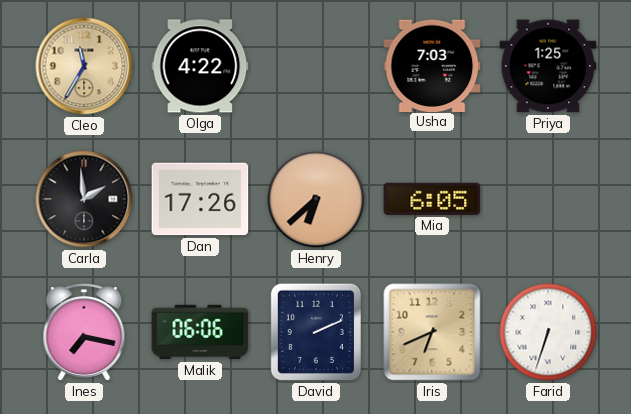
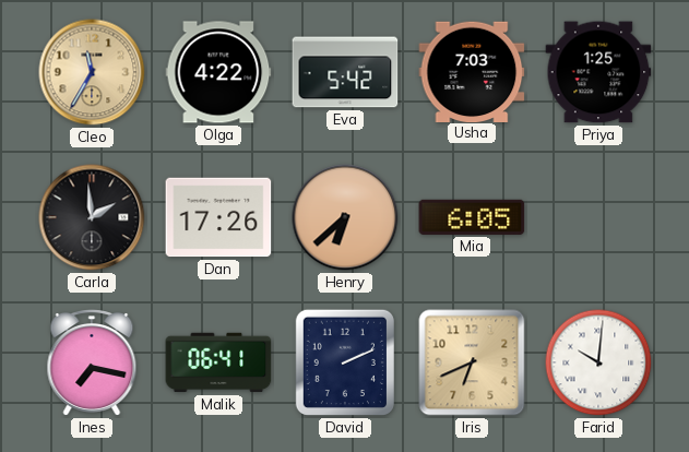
Eva: none -> 5:42
Malik: 06:06 -> 06:41
Farid: 6:33 -> 10:01
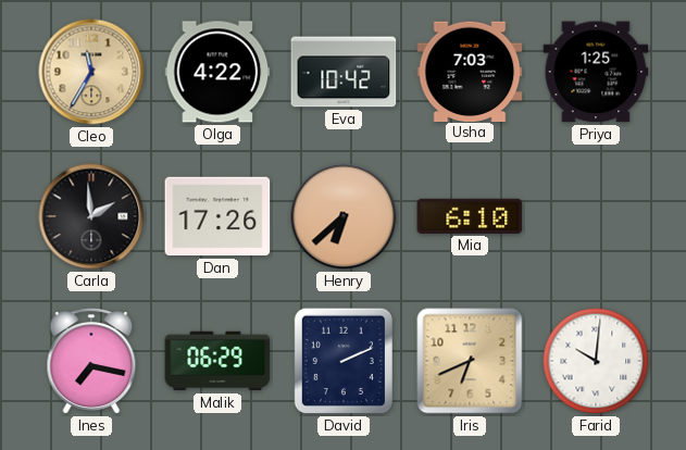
Eva: 5:42 -> 10:42
Mia: 6:05 -> 6:10
Malik: 06:41 -> 06:29
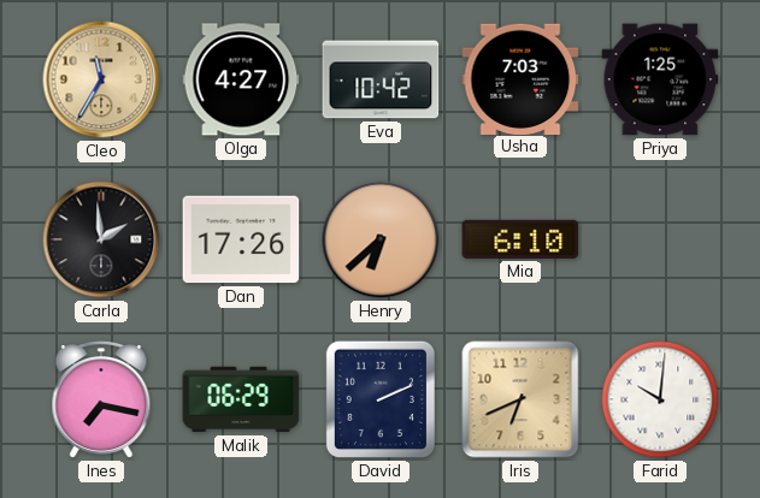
Olga: 4:22 -> 4:27
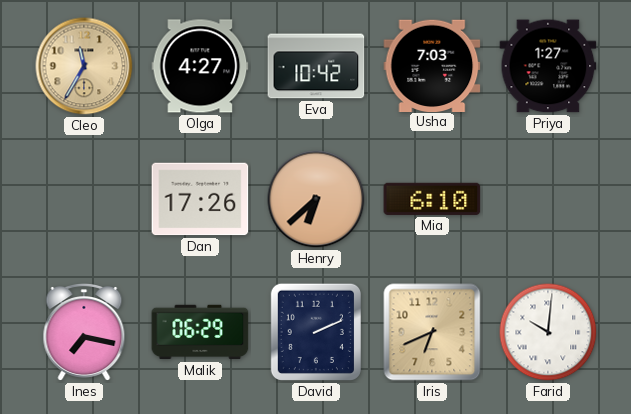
Priya: 1:25 -> 1:27
Carla: 1:59 -> none
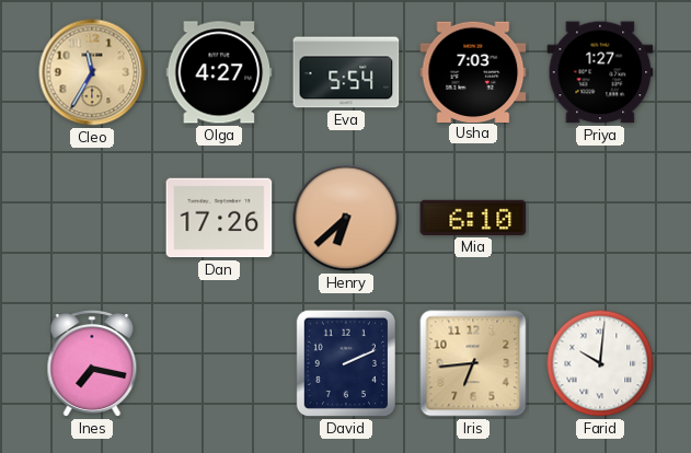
Eva: 10:42 -> 5:54
Malik: 06:29 -> none
Iris: 6:41 -> 6:44
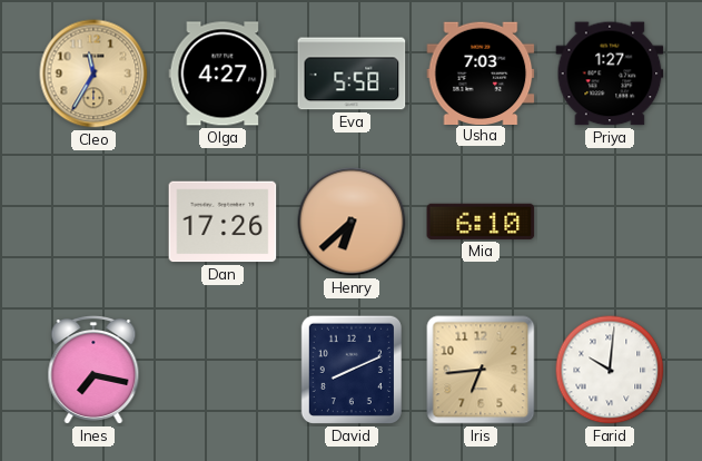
Eva: 5:54 -> 5:58
David: 2:11 -> 8:11
